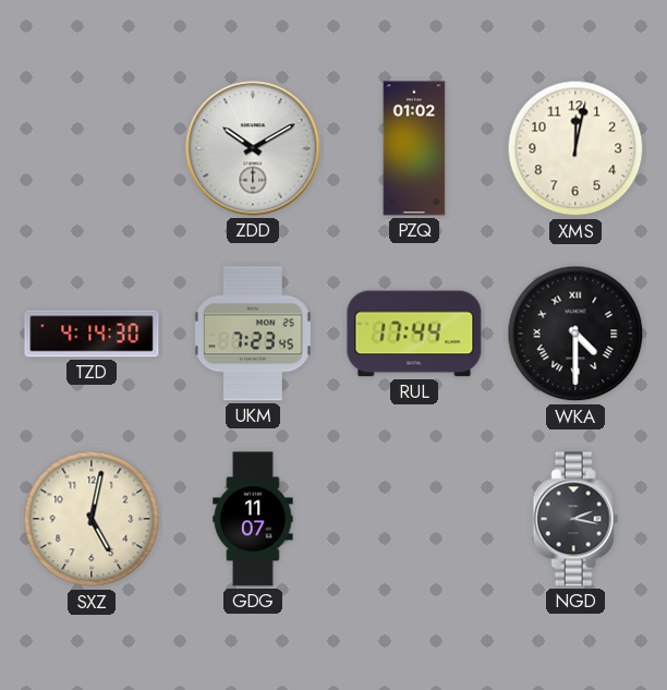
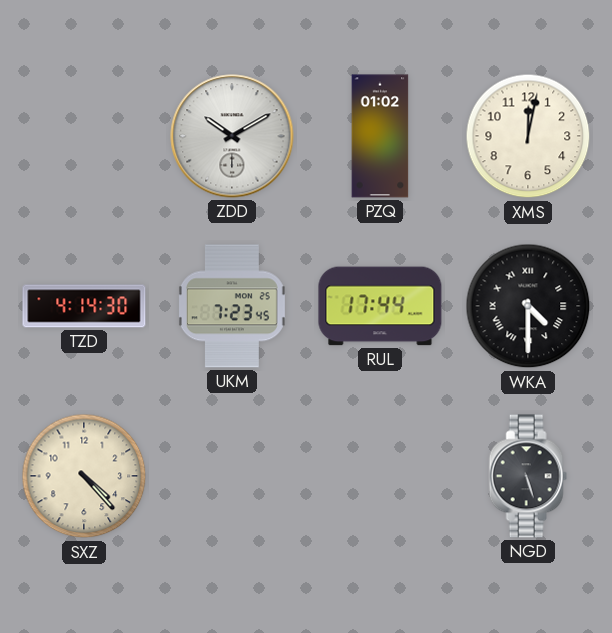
SXZ: 5:02 -> 4:23
GDG: 11:07 -> none
NGD: 2:17 -> 5:27
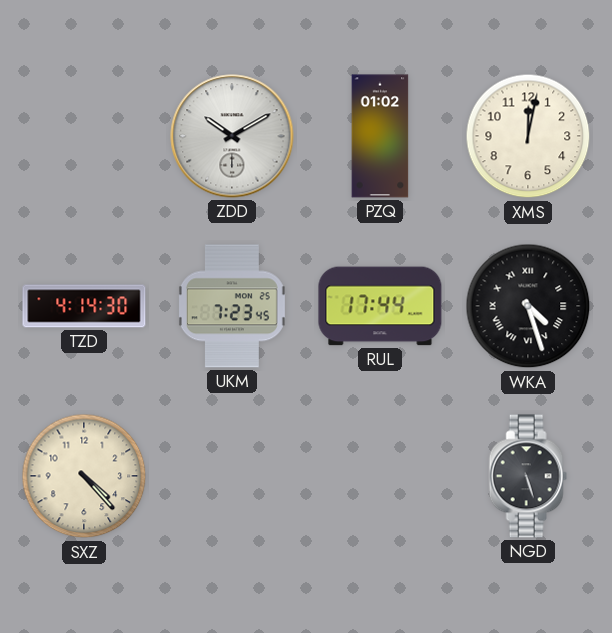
WKA: 4:30 -> 4:27
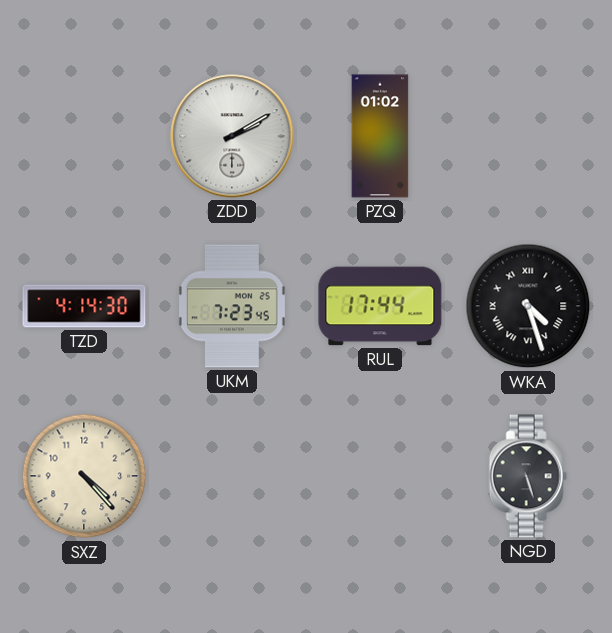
ZDD: 10:10 -> 2:10
XMS: 12:02 -> none
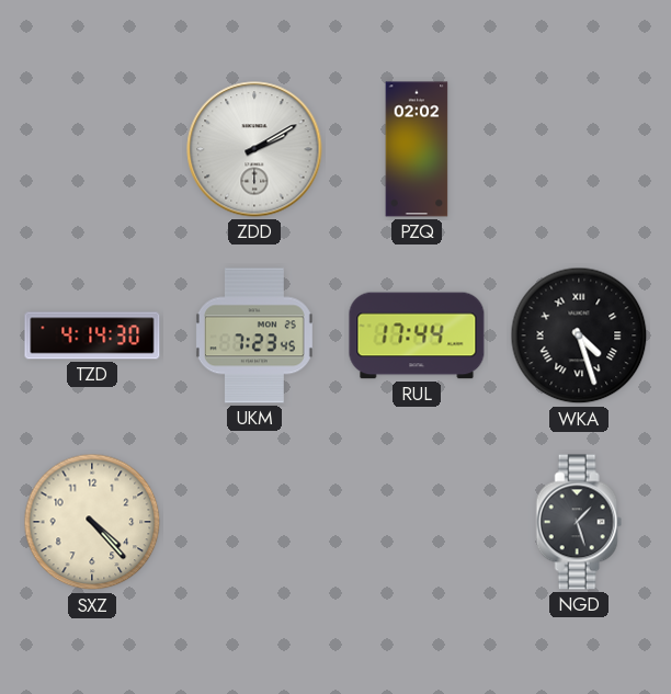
PZQ: 01:02 -> 02:02
NGD: 5:27 -> 1:27
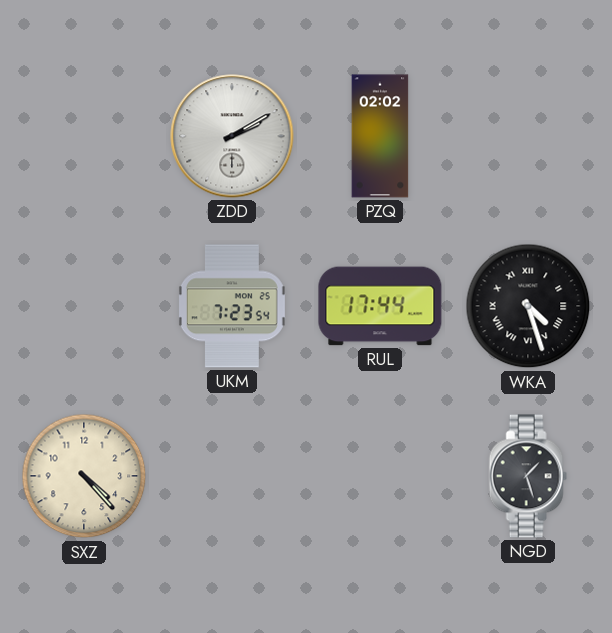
TZD: 4:14 -> none
UKM: 7:23:45 -> 7:23:54
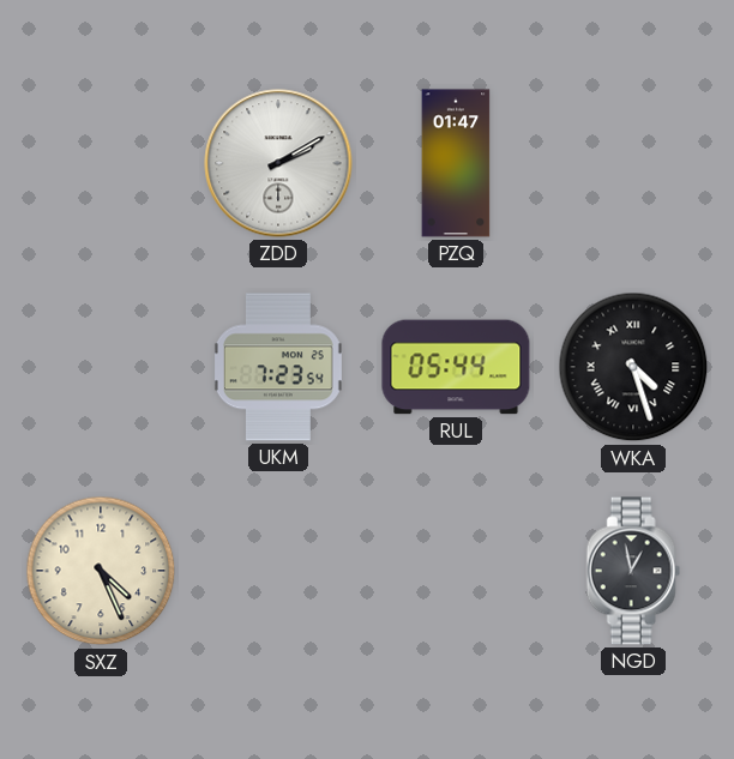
PZQ: 02:02 -> 01:47
RUL: 17:44 -> 05:44
SXZ: 4:23 -> 4:26
NGD: 1:27 -> 12:58
